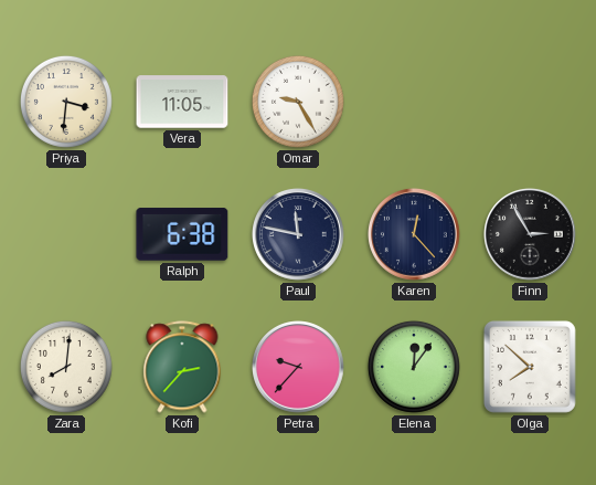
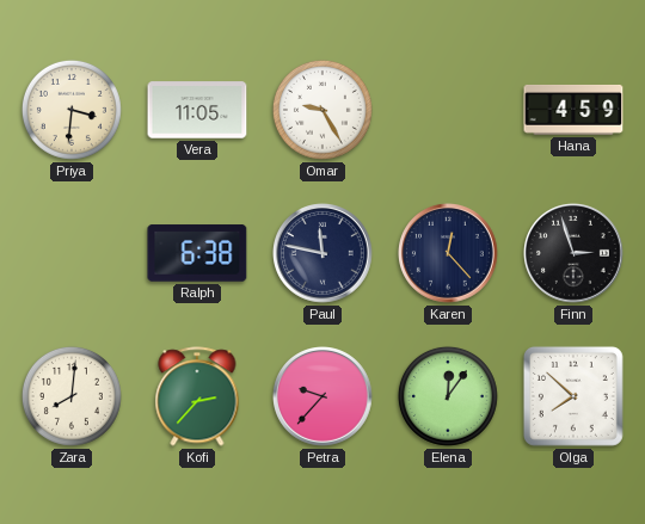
Hana: none -> 4:59
Finn: 2:55 -> 2:57
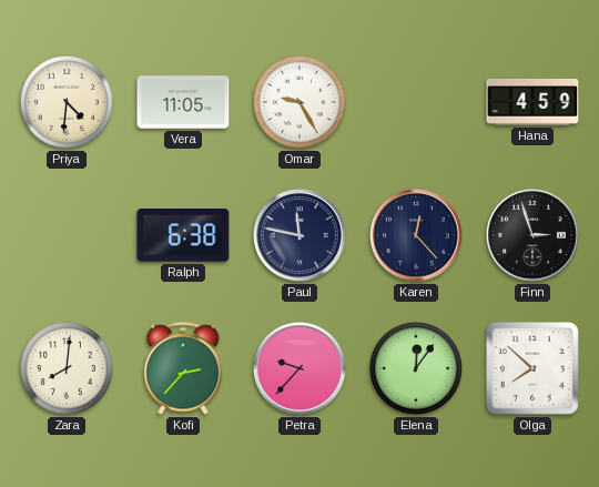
Priya: 3:31 -> 4:31
